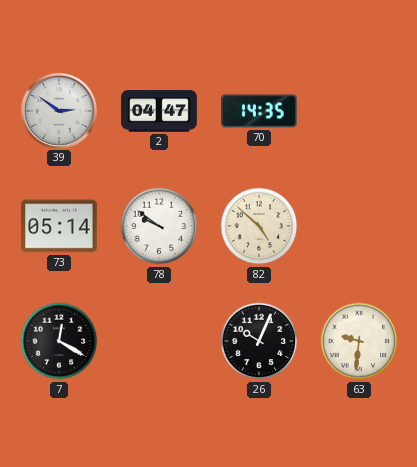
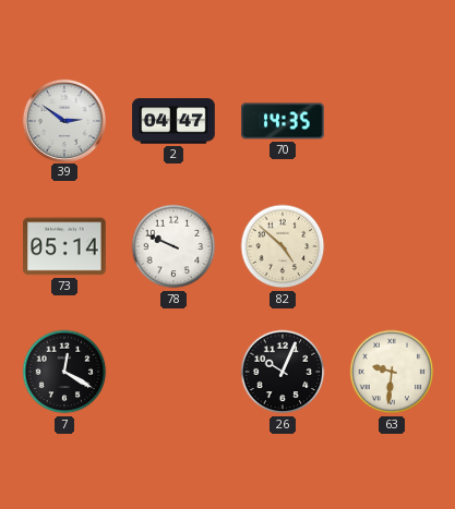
78: 9:51 -> 9:49
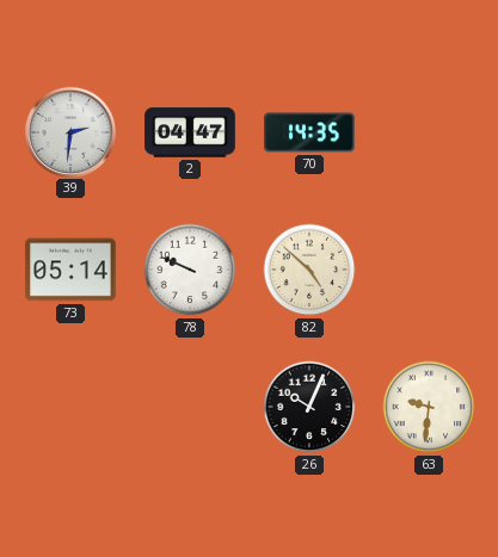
39: 2:51 -> 2:31
7: 12:20 -> none
